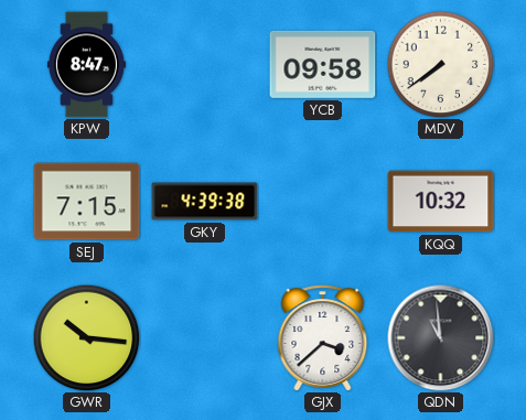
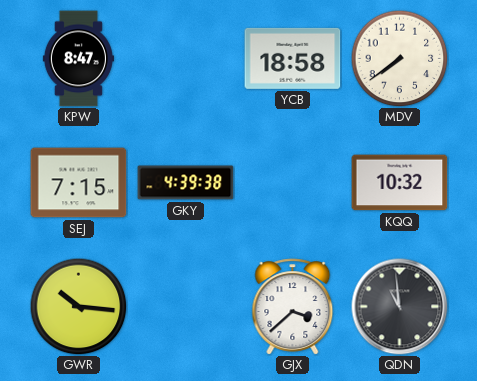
YCB: 09:58 -> 18:58
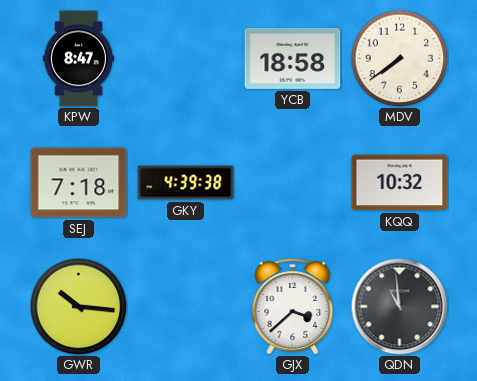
SEJ: 7:15 -> 7:18
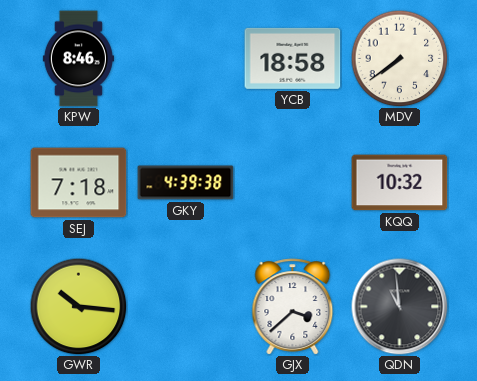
KPW: 8:47 -> 8:46
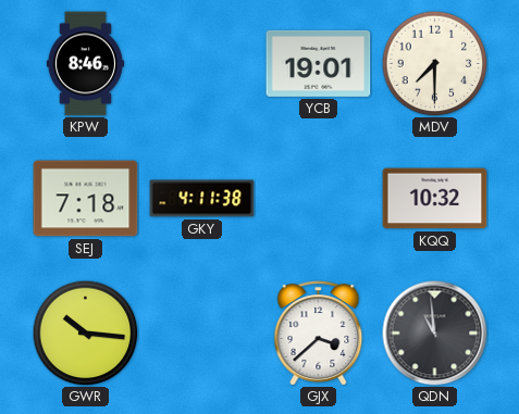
YCB: 18:58 -> 19:01
MDV: 7:39 -> 7:30
GKY: 4:39 -> 4:11
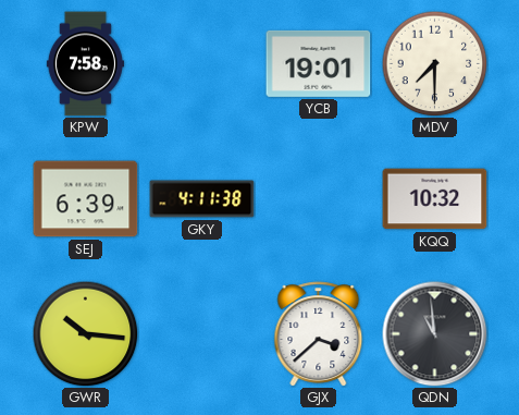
KPW: 8:46 -> 7:58
SEJ: 7:18 -> 6:39
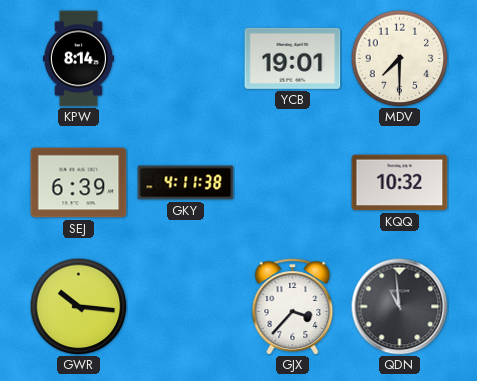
KPW: 7:58 -> 8:14
GJX: 3:38 -> 3:37
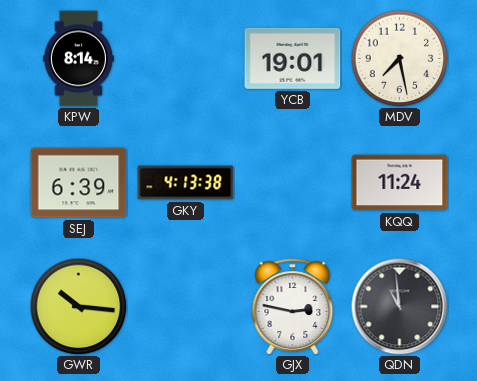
MDV: 7:30 -> 7:28
GKY: 4:11 -> 4:13
KQQ: 10:32 -> 11:24
GJX: 3:37 -> 2:47
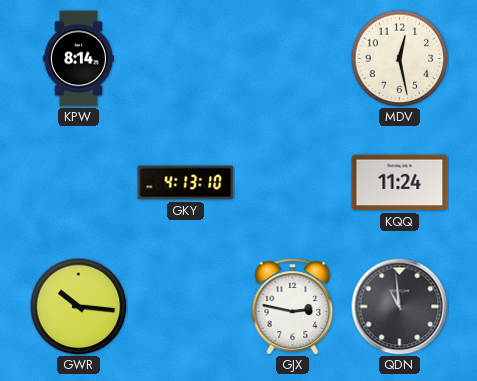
YCB: 19:01 -> none
MDV: 7:28 -> 12:28
SEJ: 6:39 -> none
GKY: 4:13:38 -> 4:13:10
